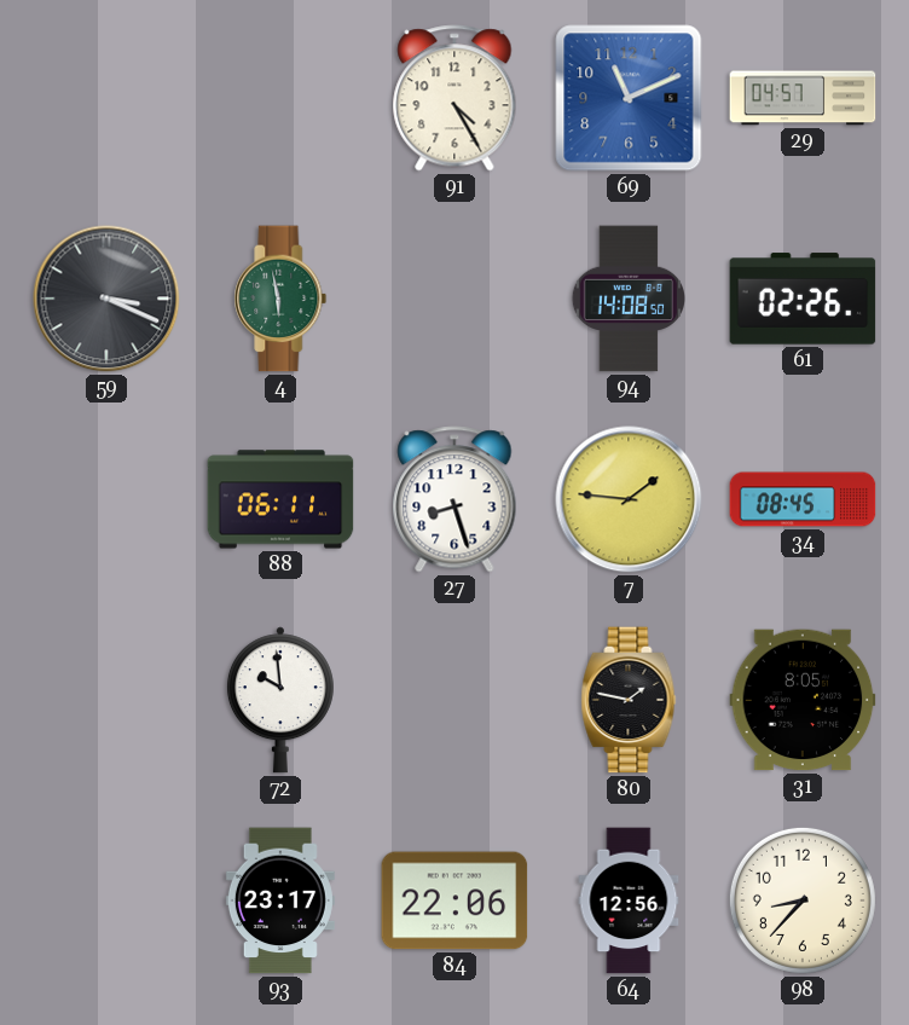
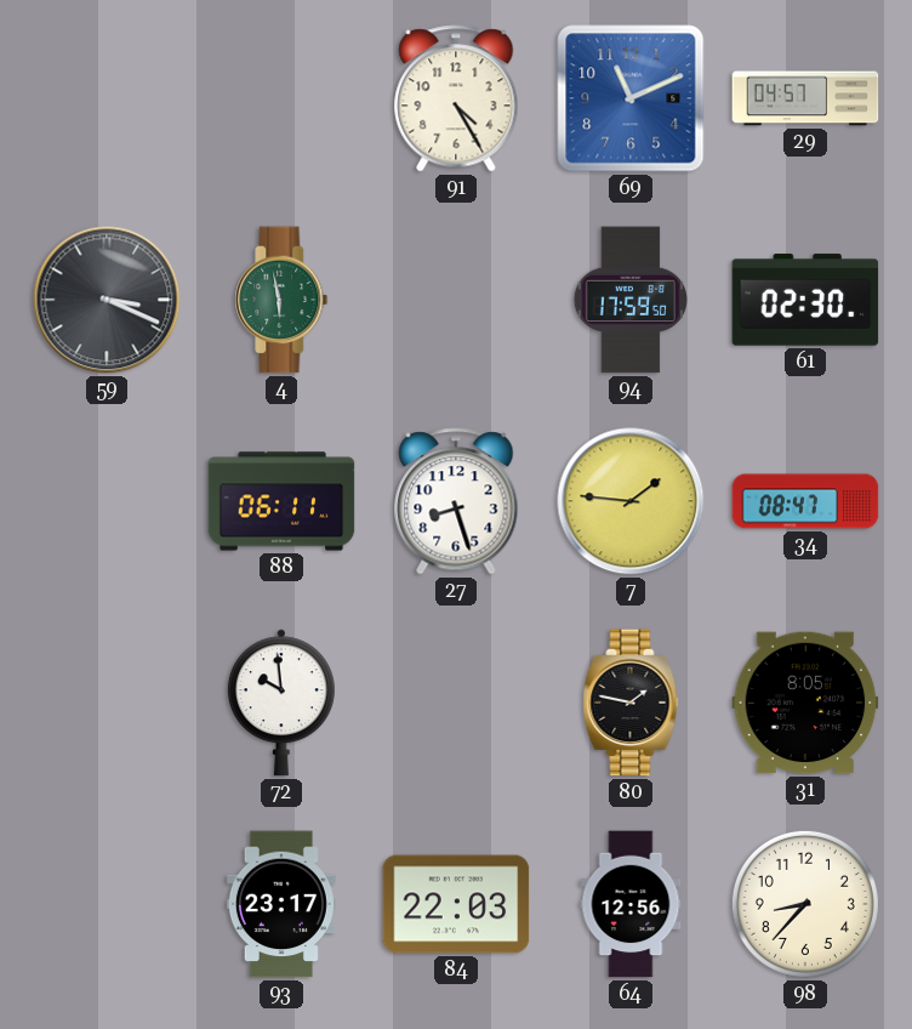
94: 14:08 -> 17:59
61: 02:26 -> 02:30
34: 08:45 -> 08:47
84: 22:06 -> 22:03
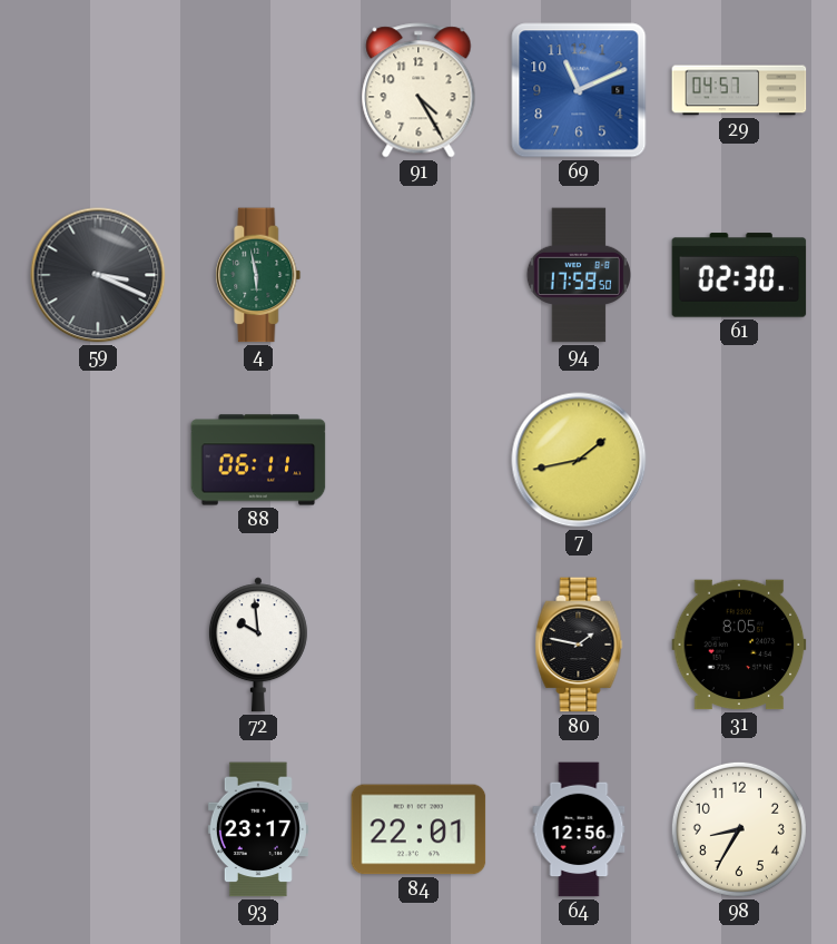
27: 8:27 -> none
7: 1:46 -> 1:43
34: 08:47 -> none
84: 22:03 -> 22:01
98: 8:37 -> 8:35
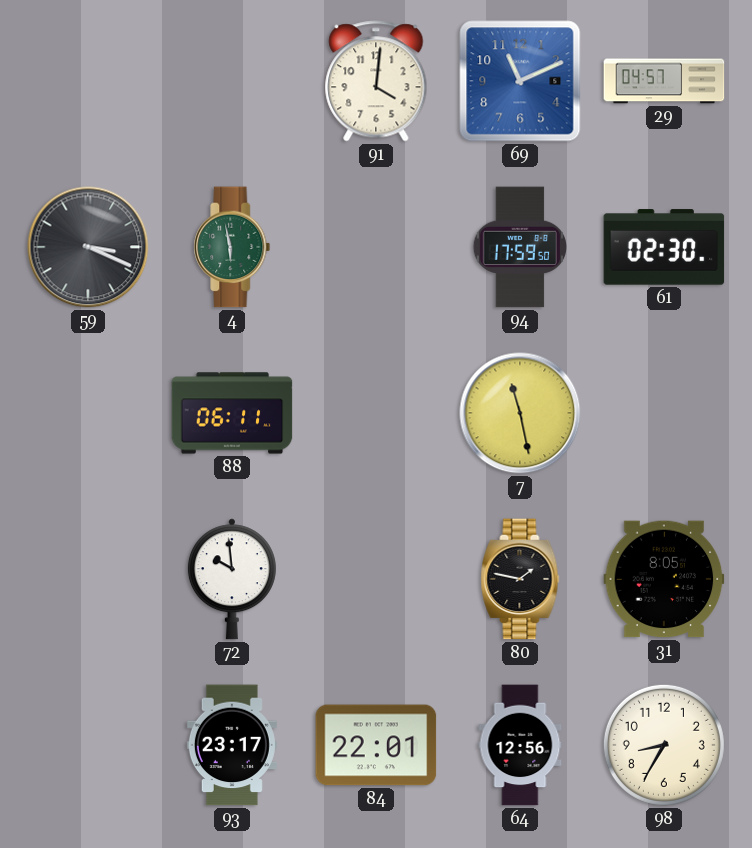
91: 4:25 -> 4:01
7: 1:43 -> 11:28
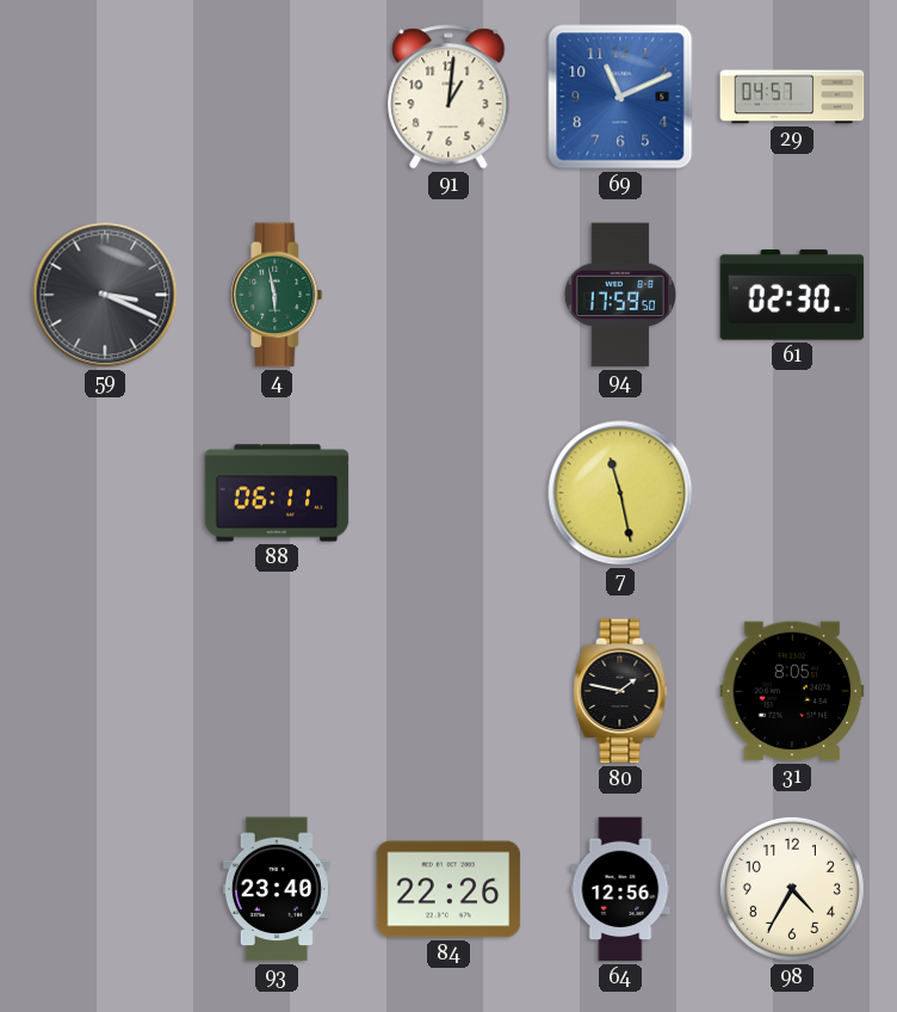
91: 4:01 -> 1:01
72: 9:59 -> none
93: 23:17 -> 23:40
84: 22:01 -> 22:26
98: 8:35 -> 4:35
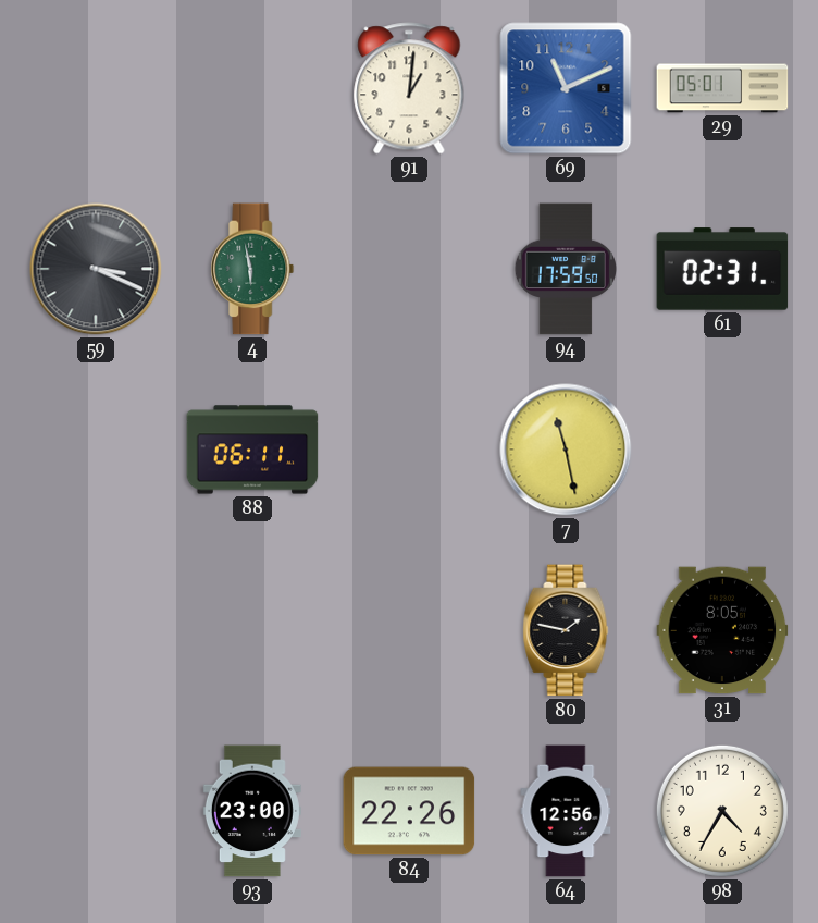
29: 04:57 -> 05:01
61: 02:30 -> 02:31
93: 23:40 -> 23:00
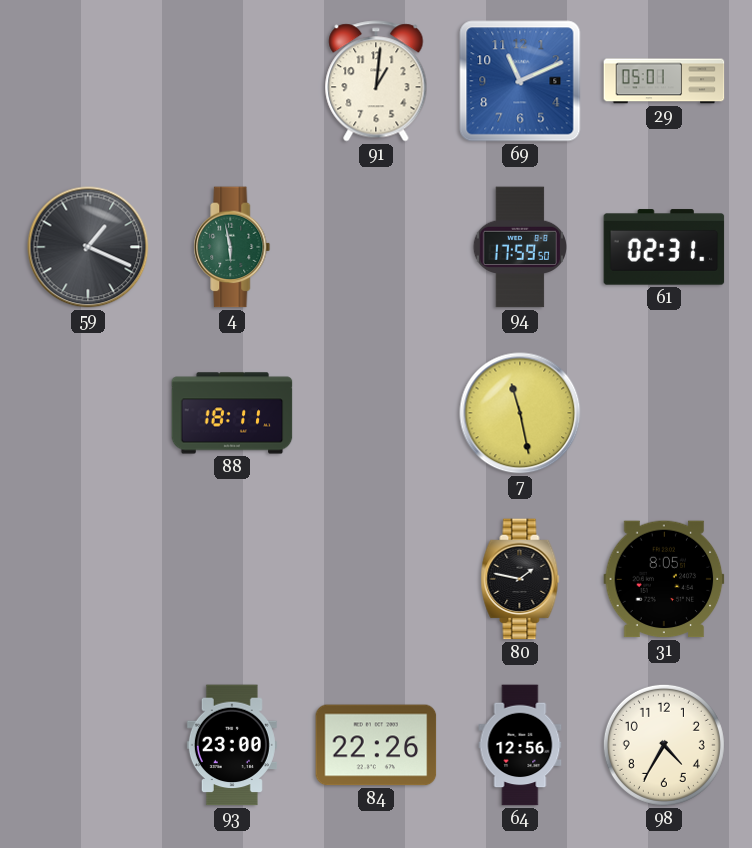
59: 3:19 -> 1:19
88: 06:11 -> 18:11
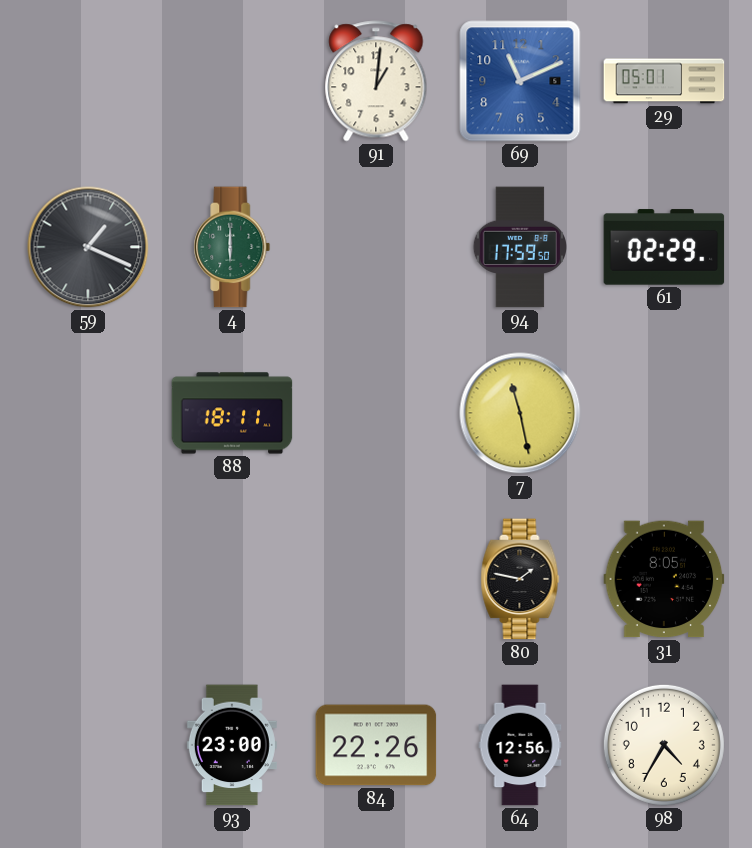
4: 5:58 -> 6:00
61: 02:31 -> 02:29
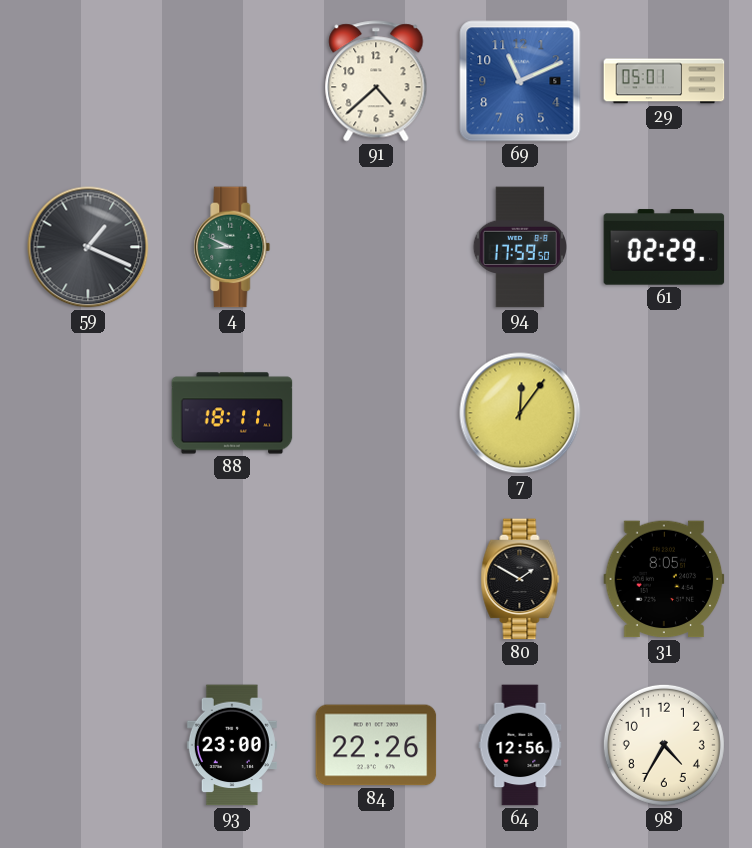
91: 1:01 -> 4:38
4: 6:00 -> 8:49
7: 11:28 -> 12:06
80: 1:47 -> 1:50
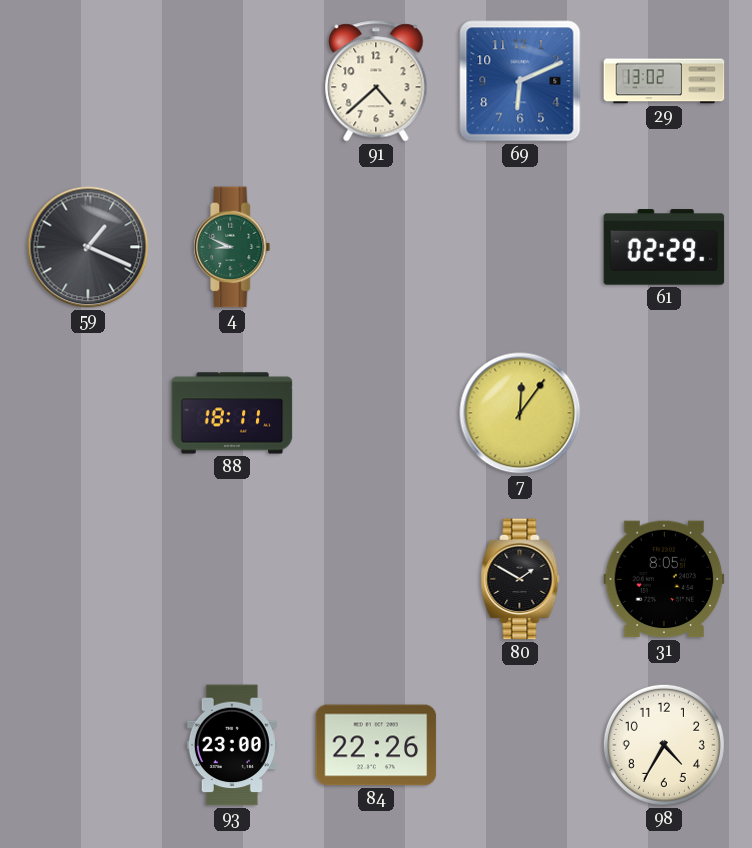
69: 11:11 -> 6:11
29: 05:01 -> 13:02
94: 17:59 -> none
64: 12:56 -> none
